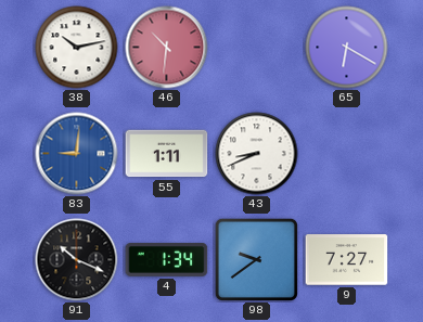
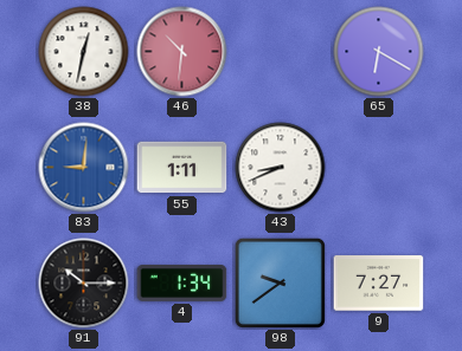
38: 10:13 -> 12:32
91: 10:19 -> 10:15
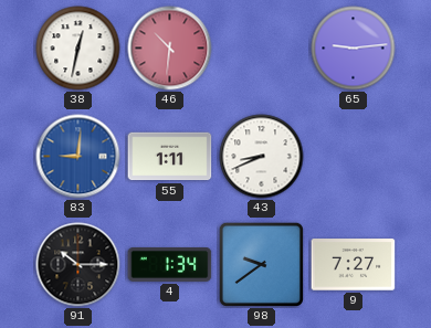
65: 6:20 -> 9:14
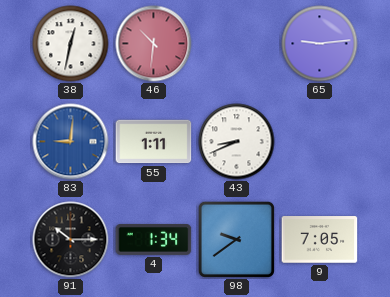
9: 7:27 -> 7:05
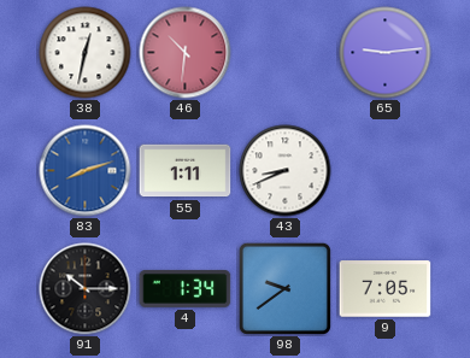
83: 9:01 -> 8:12
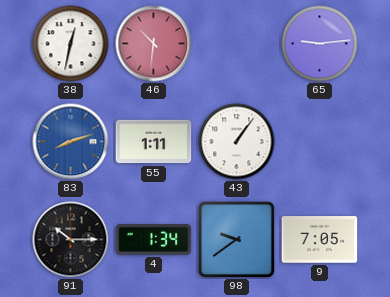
43: 8:41 -> 1:06
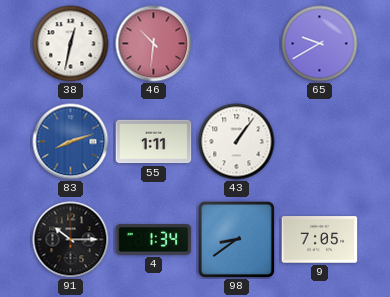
65: 9:14 -> 9:40
98: 9:39 -> 8:39
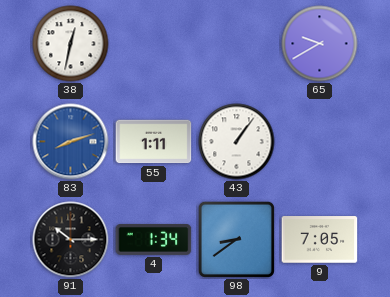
46: 10:31 -> none
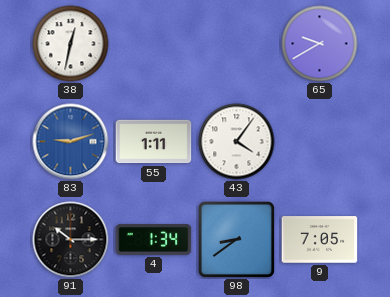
83: 8:12 -> 9:12
43: 1:06 -> 4:06
